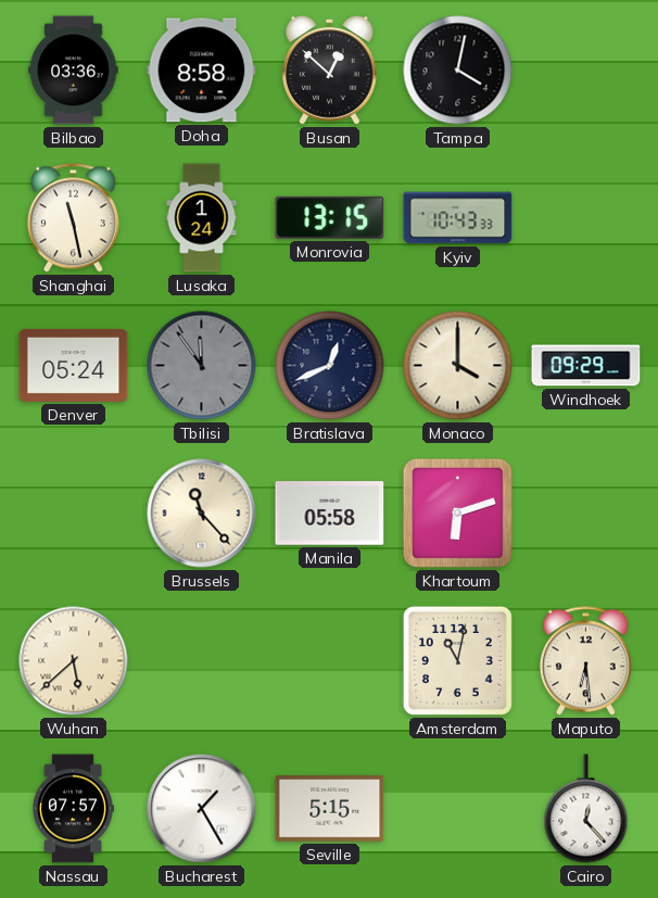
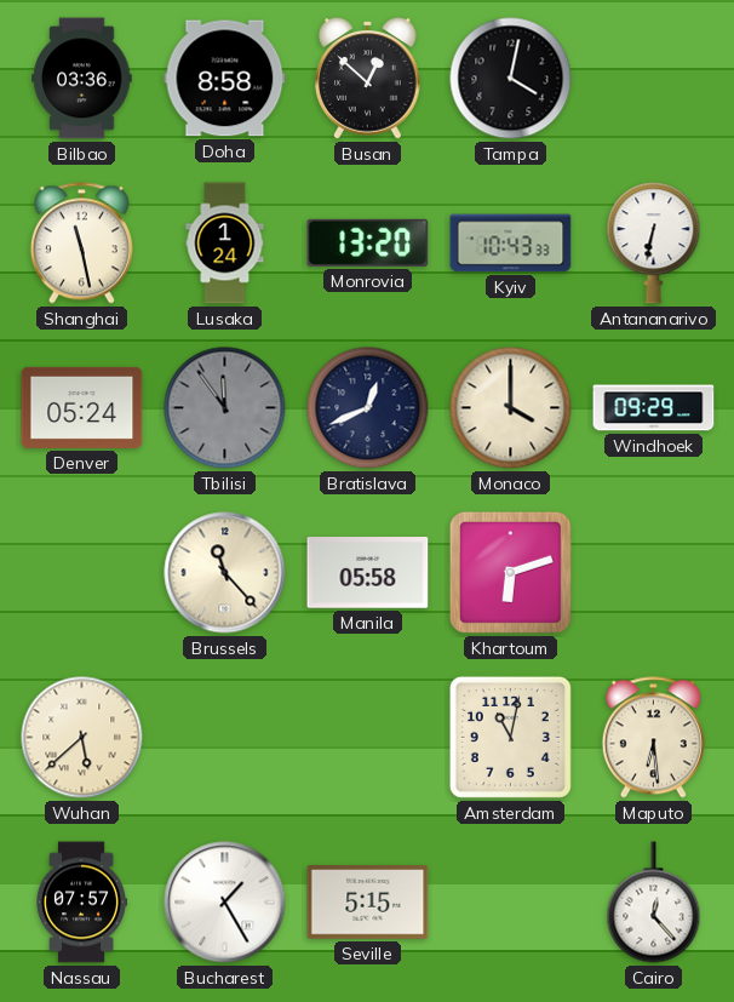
Monrovia: 13:15 -> 13:20
Antananarivo: none -> 6:32
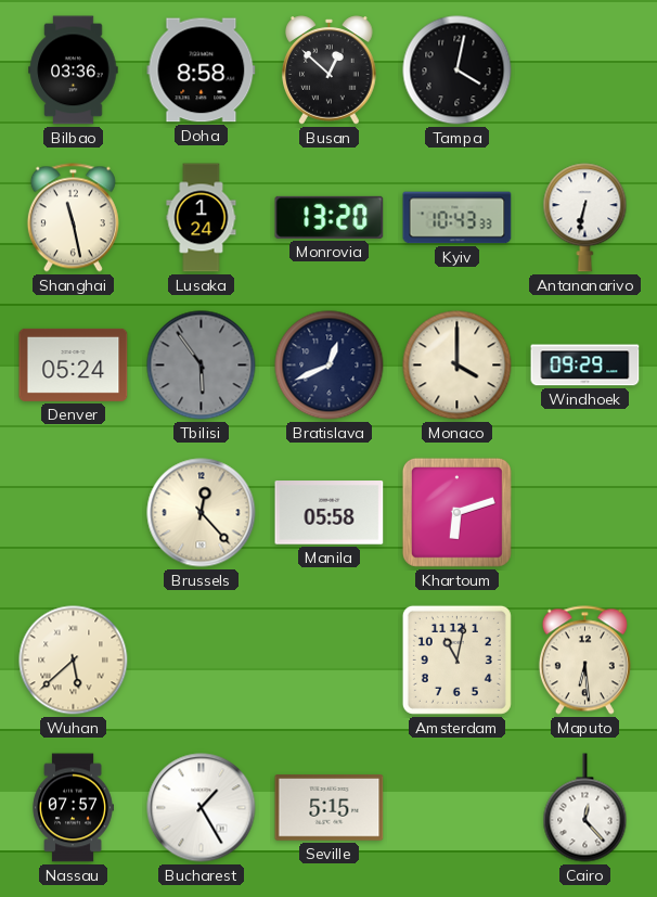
Tbilisi: 11:54 -> 5:54
Brussels: 11:23 -> 12:23
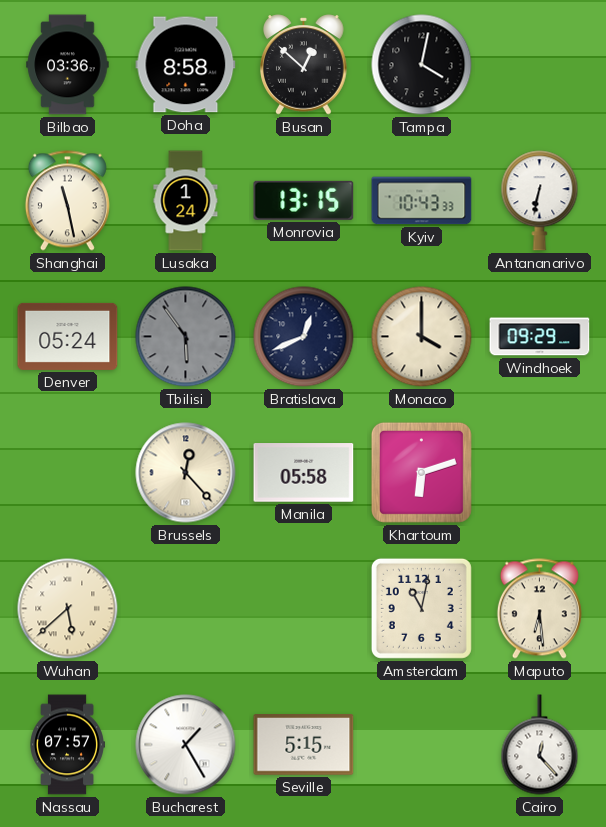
Monrovia: 13:20 -> 13:15
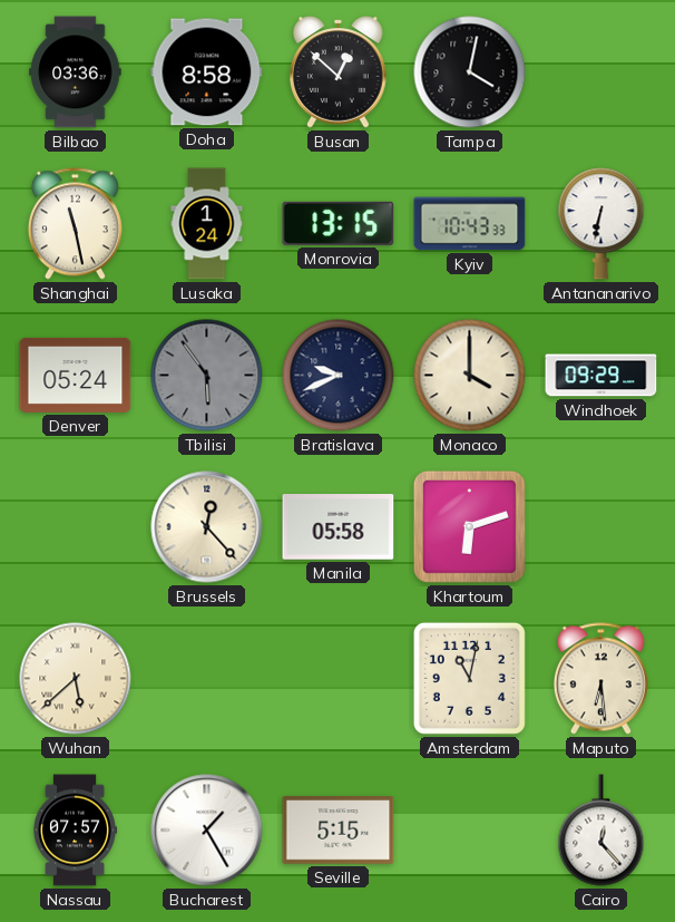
Bratislava: 12:41 -> 9:41
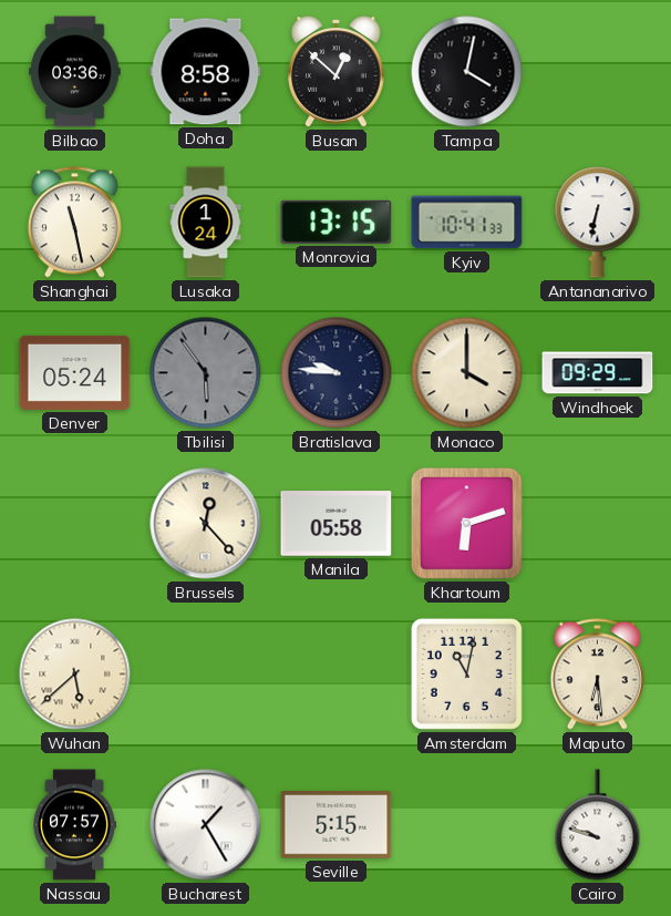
Kyiv: 10:43 -> 10:41
Bratislava: 9:41 -> 9:46
Cairo: 12:23 -> 9:48
